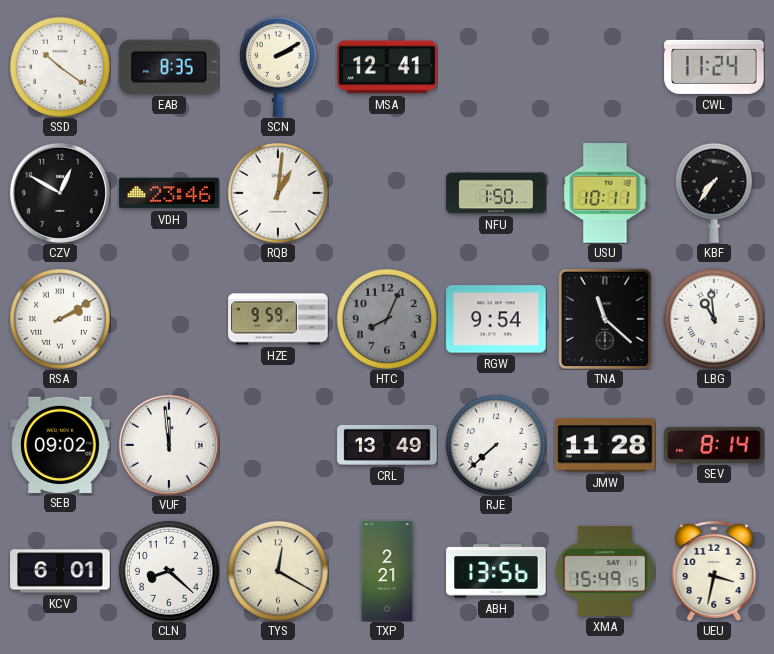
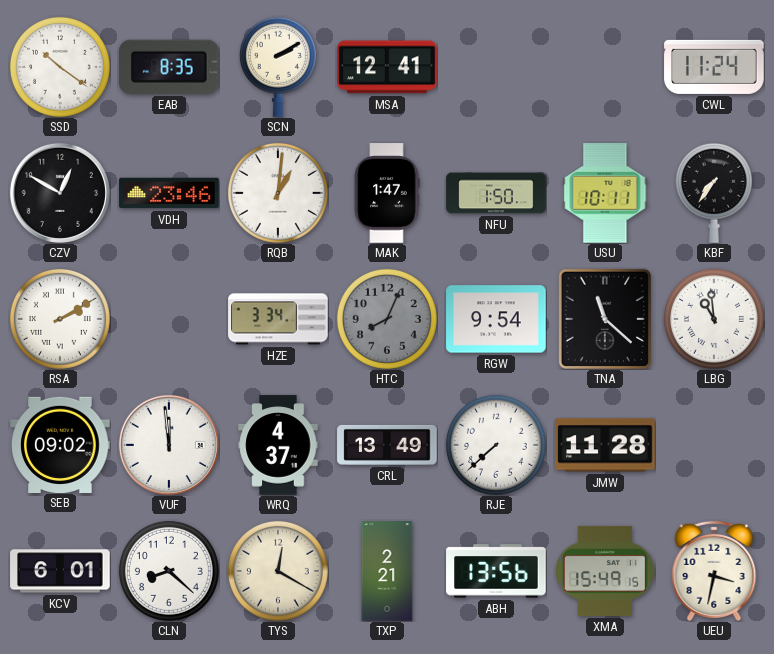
MAK: none -> 1:47
HZE: 9:59 -> 3:34
WRQ: none -> 4:37
SEV: 8:14 -> none
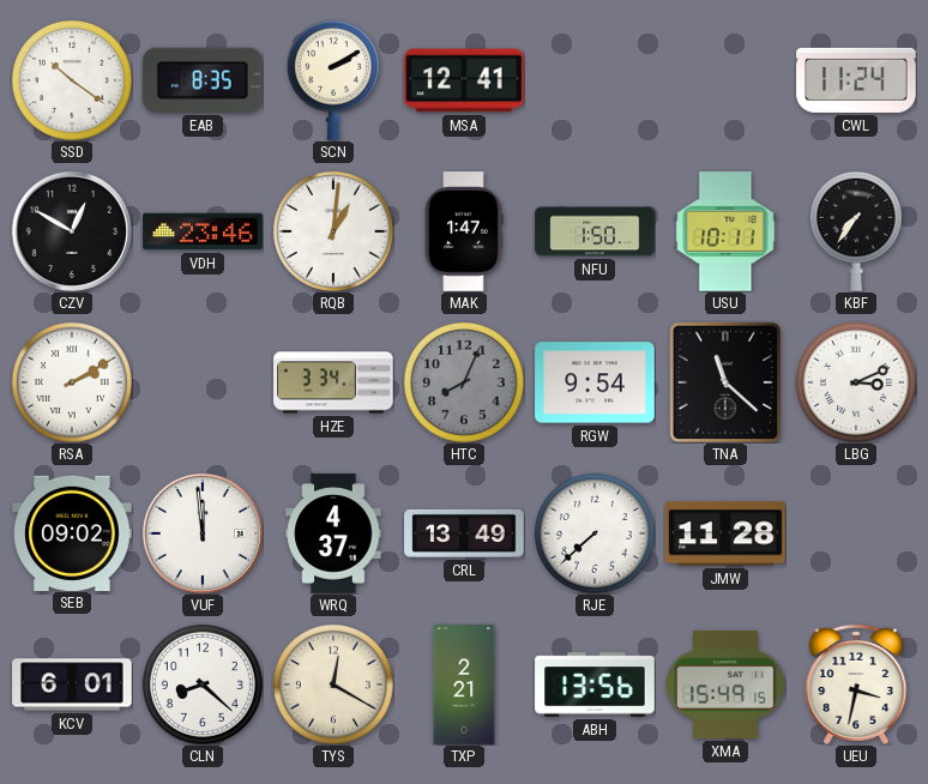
LBG: 10:59 -> 3:11
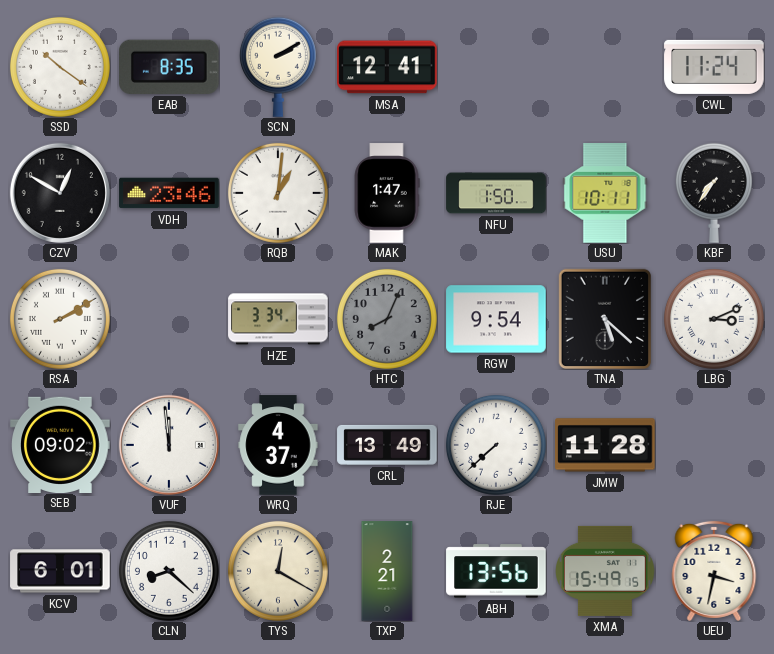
TNA: 11:22 -> 5:22
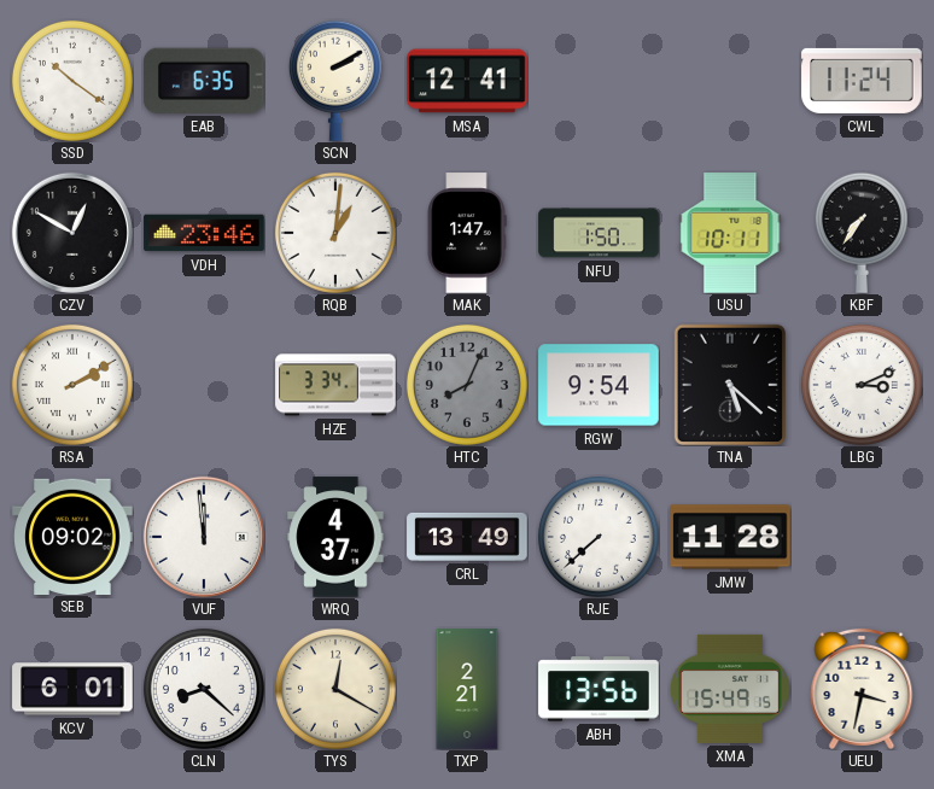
EAB: 8:35 -> 6:35
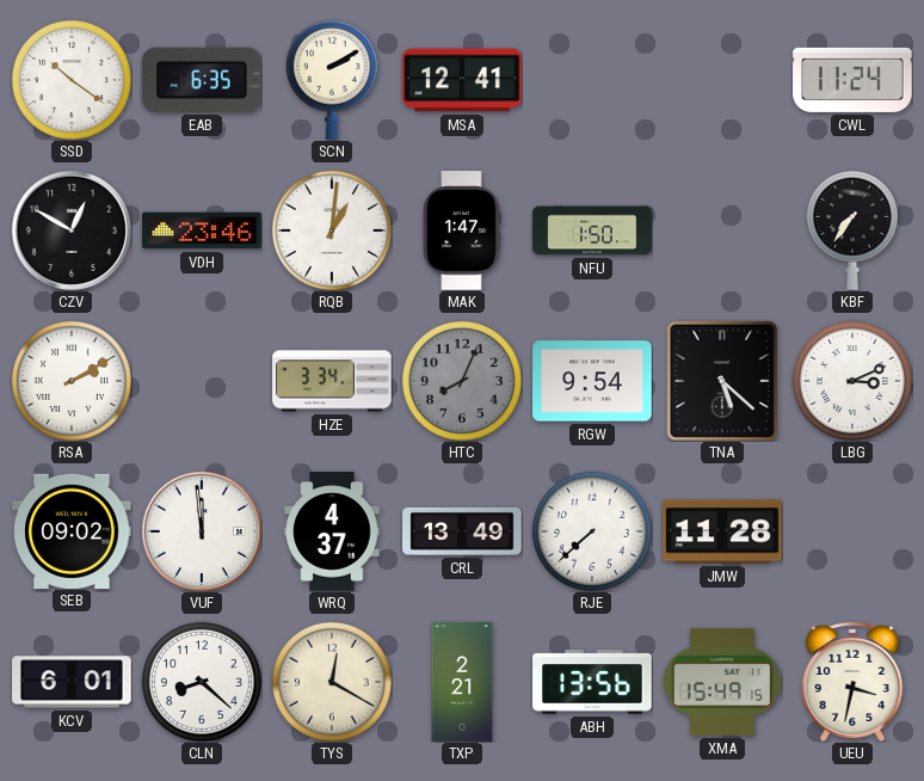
USU: 10:11 -> none
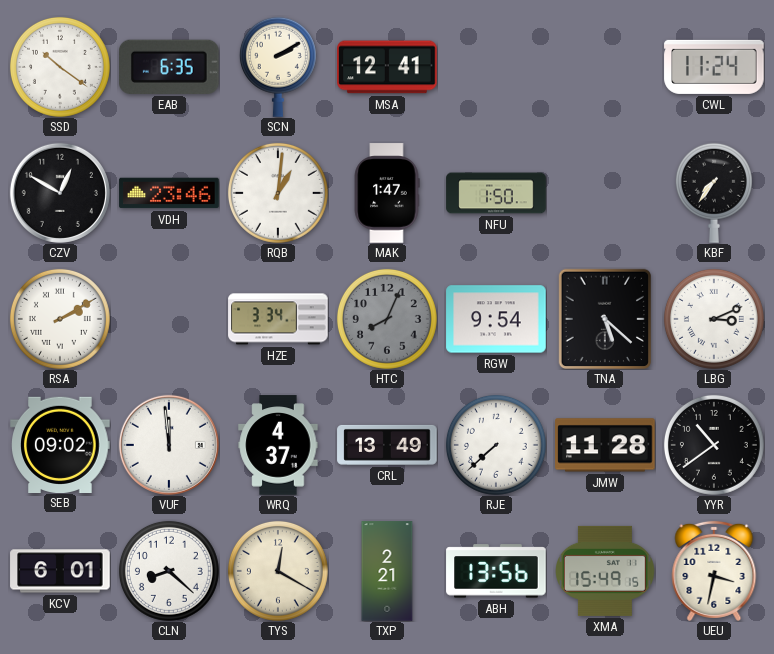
YYR: none -> 10:39
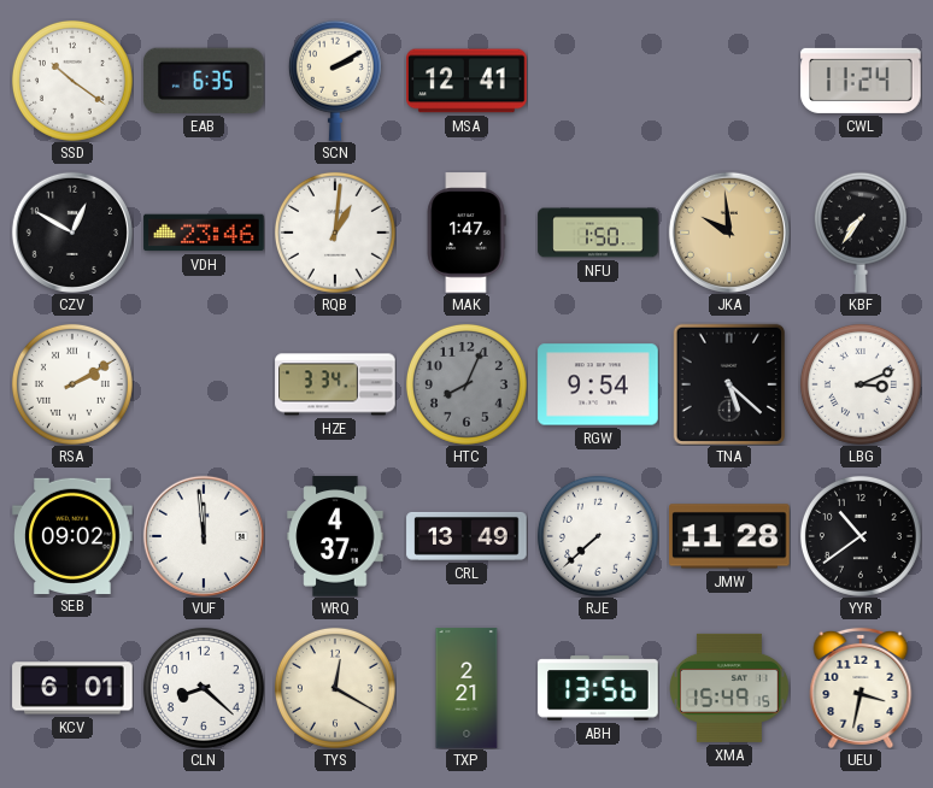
JKA: none -> 9:59
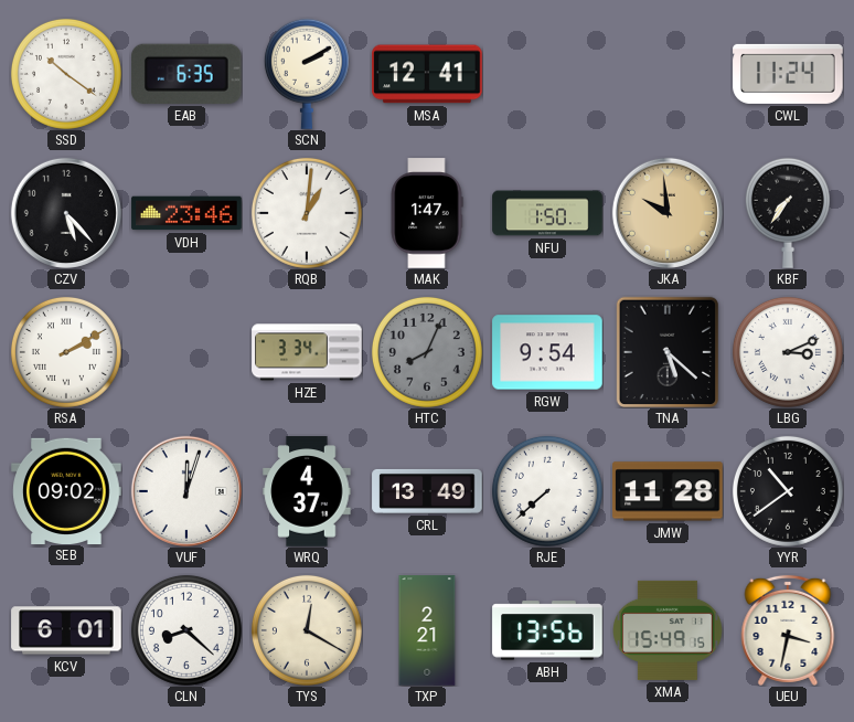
CZV: 12:50 -> 5:23
VUF: 11:59 -> 12:03
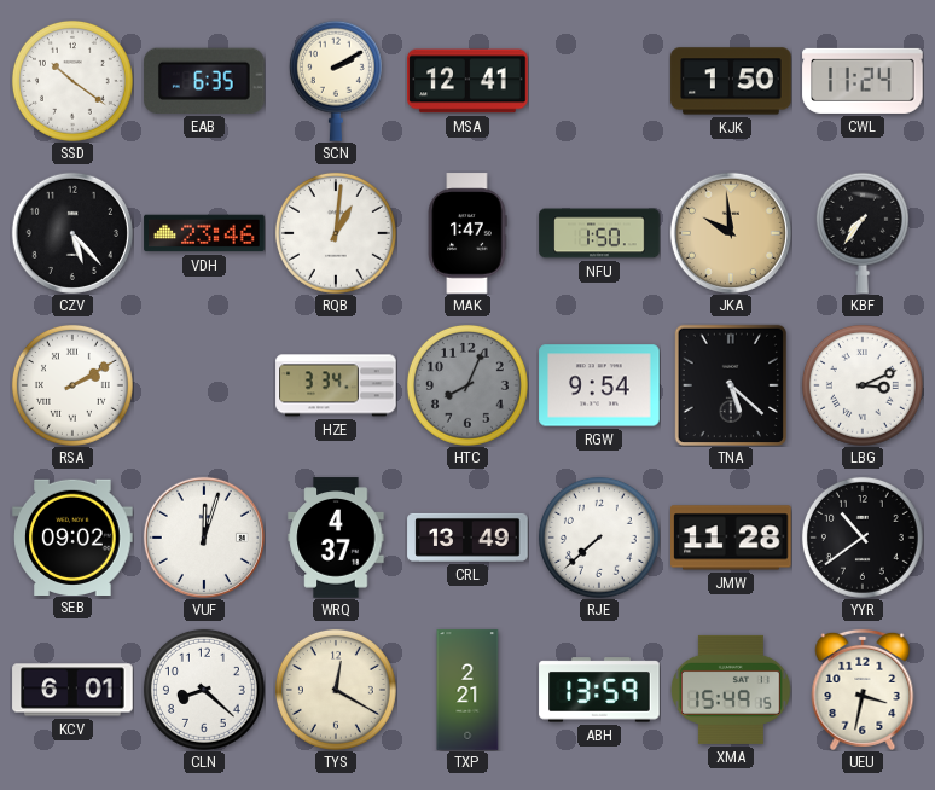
KJK: none -> 1:50
ABH: 13:56 -> 13:59
